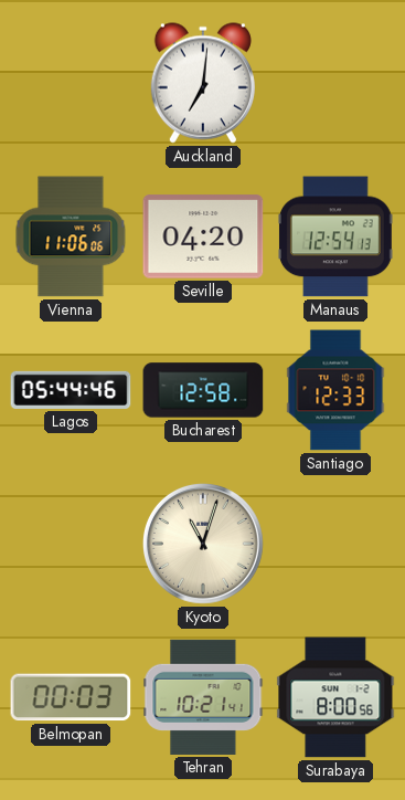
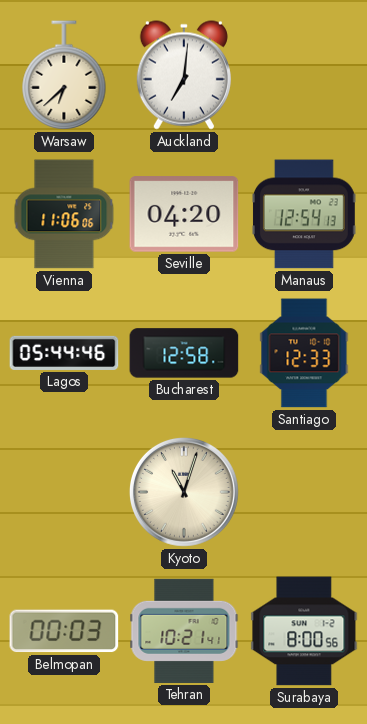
Warsaw: none -> 6:38
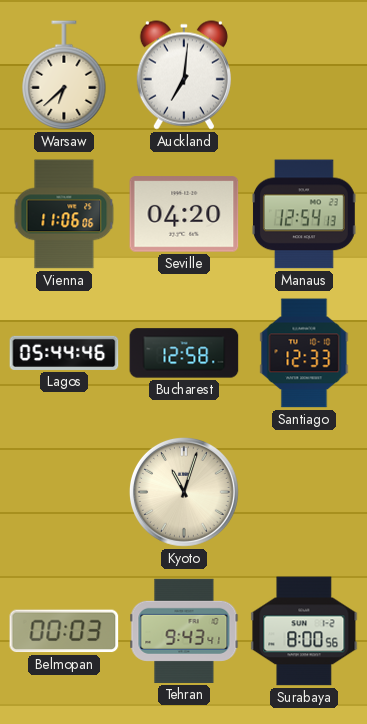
Tehran: 10:21 -> 9:43
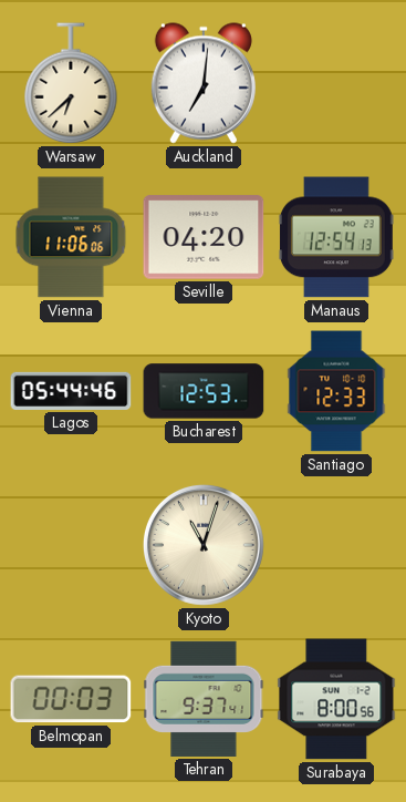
Bucharest: 12:58 -> 12:53
Tehran: 9:43 -> 9:37
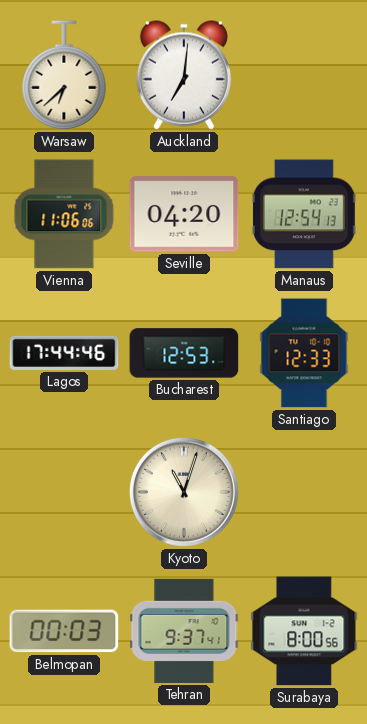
Lagos: 05:44 -> 17:44
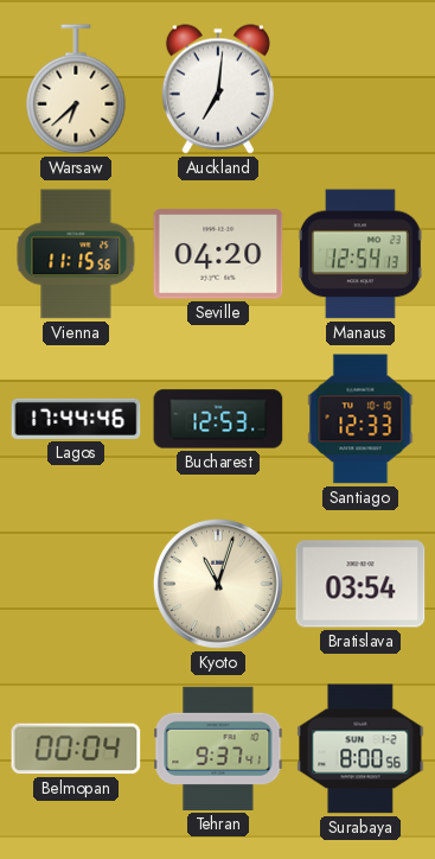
Vienna: 11:06 -> 11:15
Bratislava: none -> 03:54
Belmopan: 00:03 -> 00:04
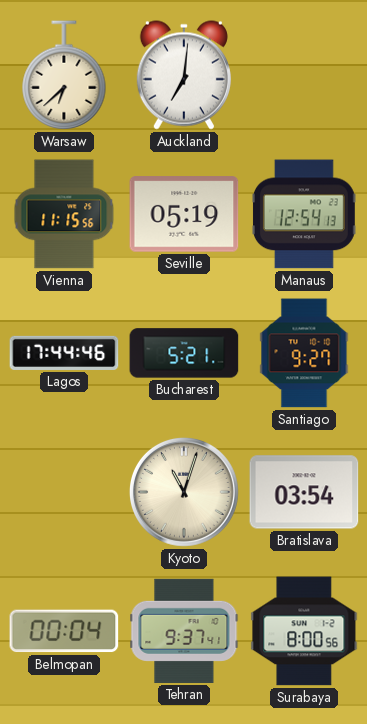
Seville: 04:20 -> 05:19
Bucharest: 12:53 -> 5:21
Santiago: 12:33 -> 9:27
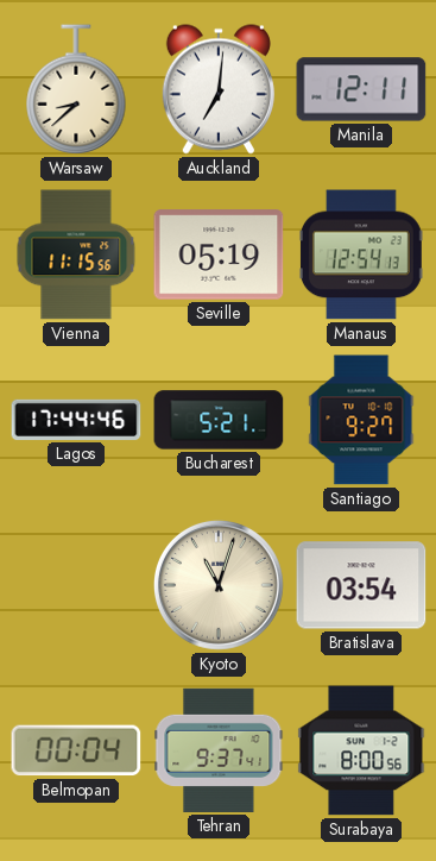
Warsaw: 6:38 -> 8:38
Manila: none -> 12:11
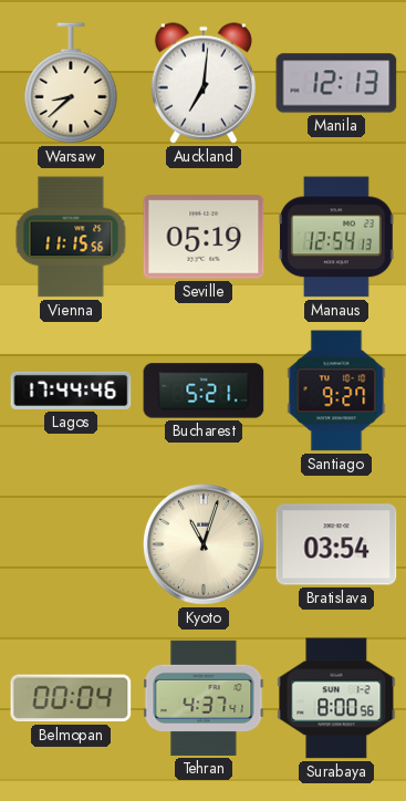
Manila: 12:11 -> 12:13
Tehran: 9:37 -> 4:37
